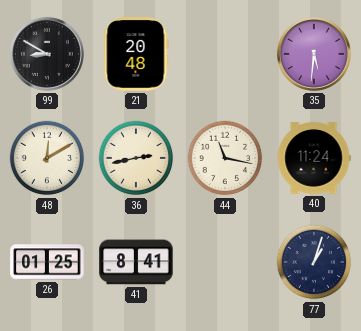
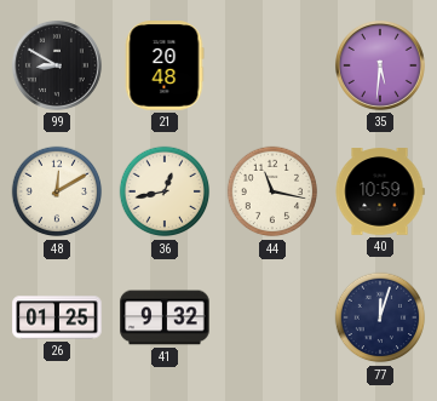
36: 2:43 -> 12:43
40: 11:24 -> 10:59
41: 8:41 -> 9:32
77: 1:03 -> 12:03
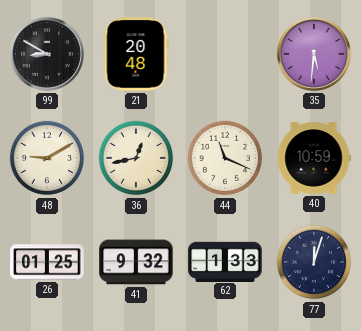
48: 12:10 -> 9:10
44: 11:17 -> 11:19
62: none -> 1:33
